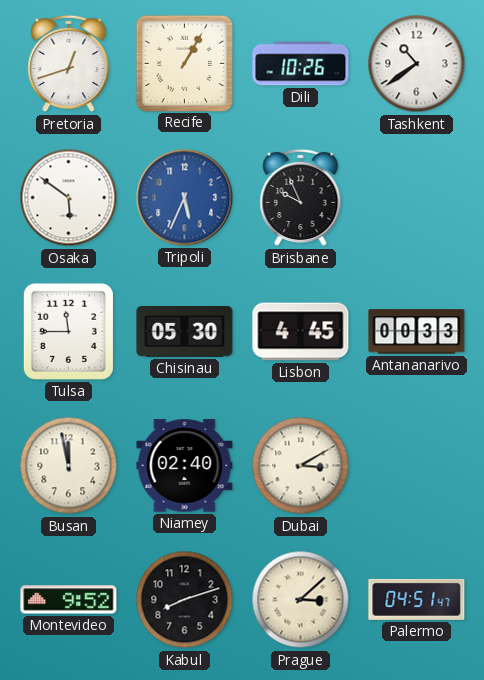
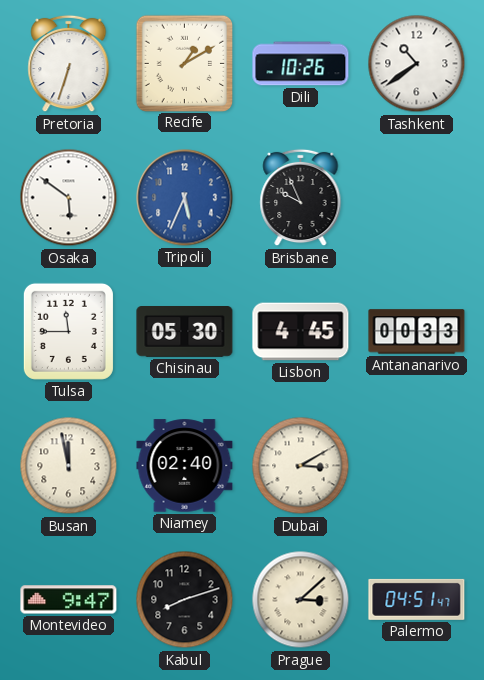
Pretoria: 12:42 -> 6:33
Recife: 1:05 -> 1:10
Montevideo: 9:52 -> 9:47
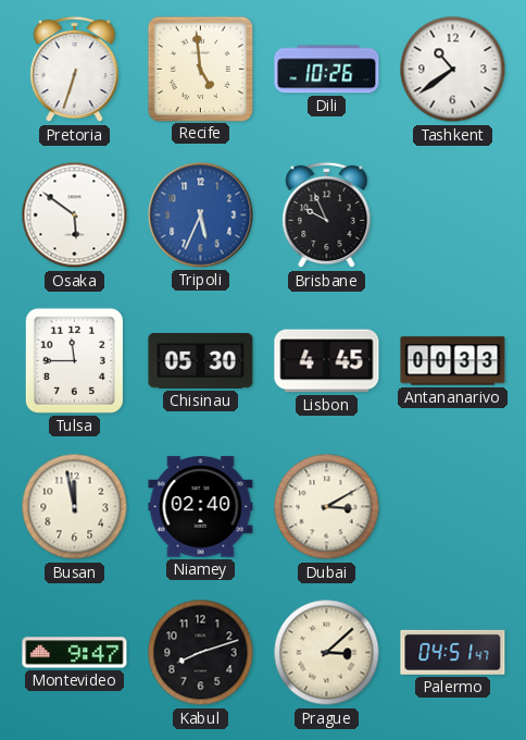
Recife: 1:10 -> 4:59
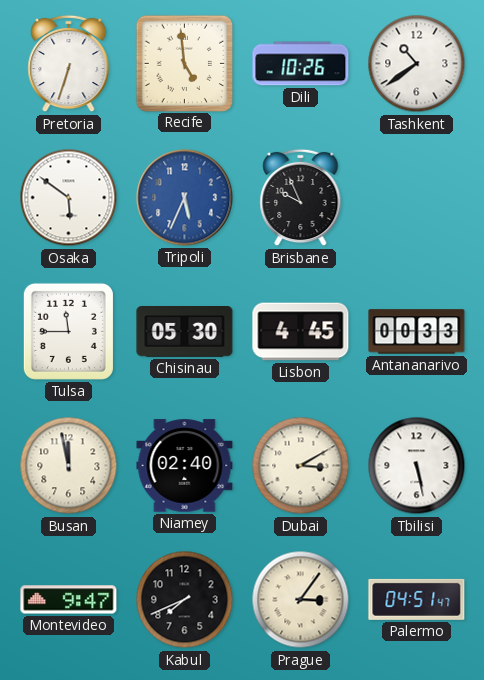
Tbilisi: none -> 5:28
Kabul: 8:12 -> 7:41
Prague: 3:08 -> 3:06
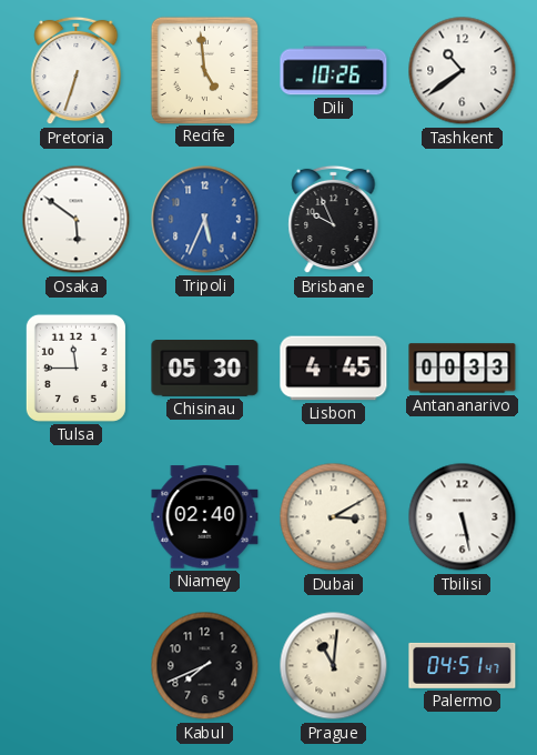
Busan: 11:58 -> none
Montevideo: 9:47 -> none
Prague: 3:06 -> 11:01
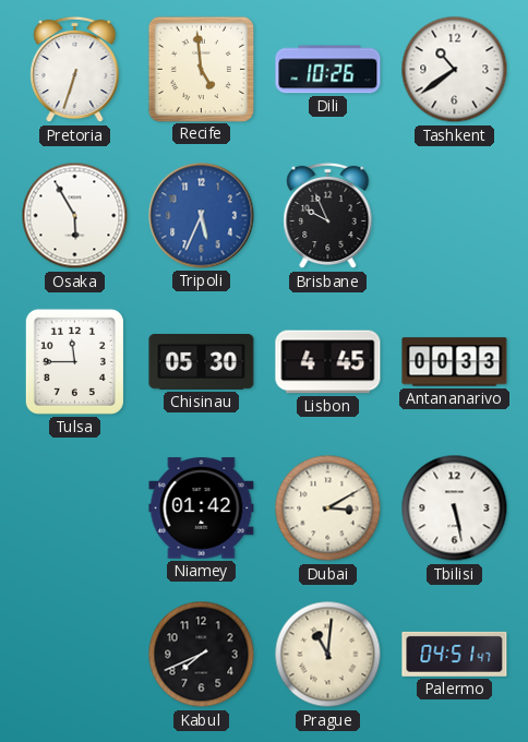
Osaka: 5:51 -> 5:55
Niamey: 02:40 -> 01:42
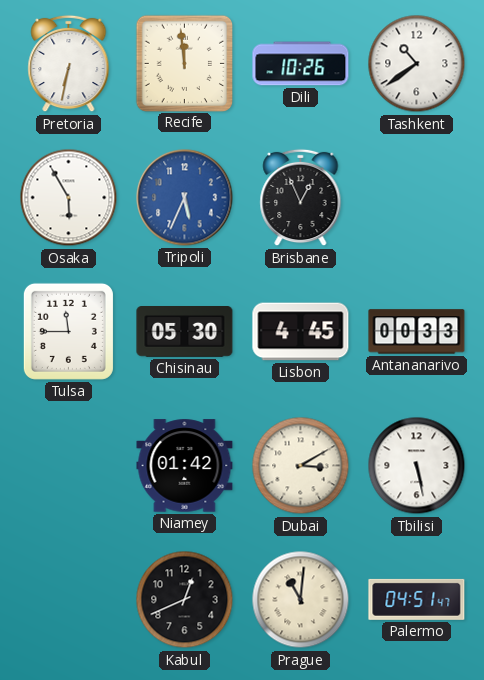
Pretoria: 6:33 -> 6:32
Recife: 4:59 -> 11:59
Brisbane: 9:56 -> 12:56
Kabul: 7:41 -> 12:41
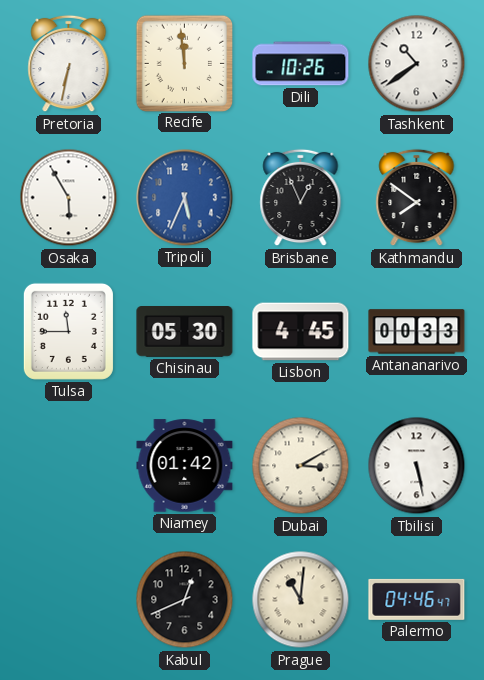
Kathmandu: none -> 7:51
Palermo: 04:51 -> 04:46
